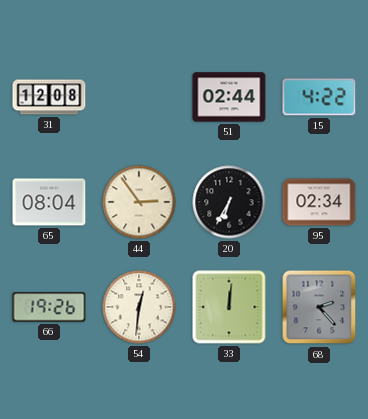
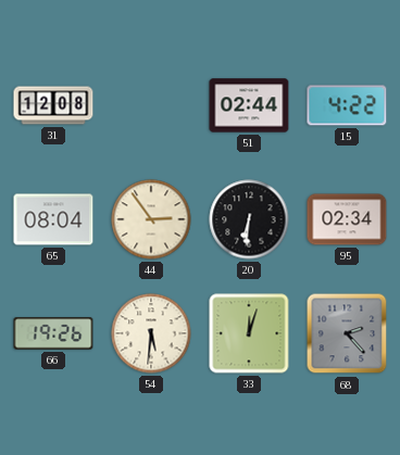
20: 6:35 -> 6:31
54: 12:31 -> 5:31
33: 12:01 -> 12:03
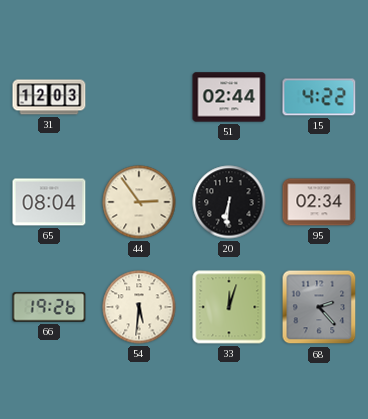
31: 12:08 -> 12:03
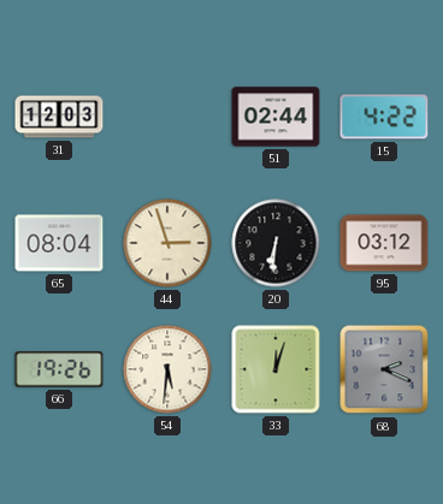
44: 2:54 -> 2:57
95: 02:34 -> 03:12
68: 2:23 -> 2:19
